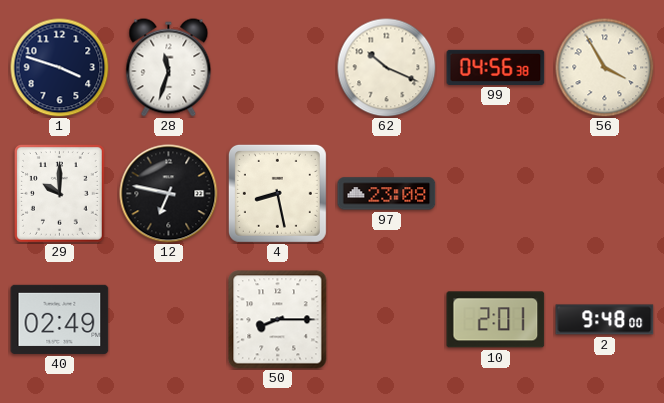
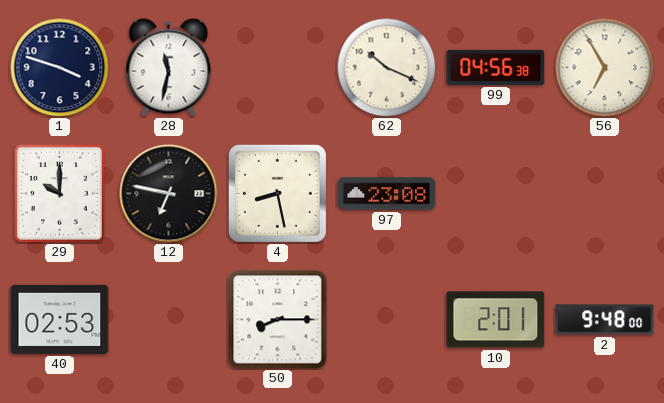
28: 11:33 -> 11:32
56: 3:55 -> 6:55
40: 02:49 -> 02:53
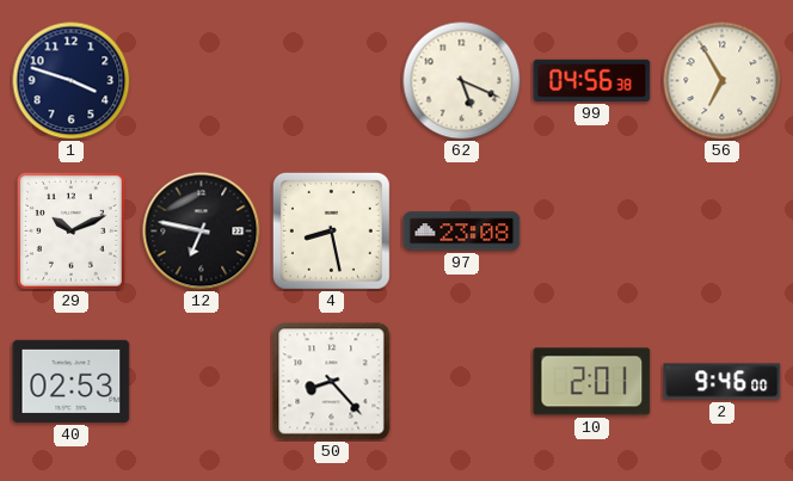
28: 11:32 -> none
62: 10:19 -> 5:19
29: 10:00 -> 10:11
50: 8:15 -> 8:23
2: 9:48 -> 9:46
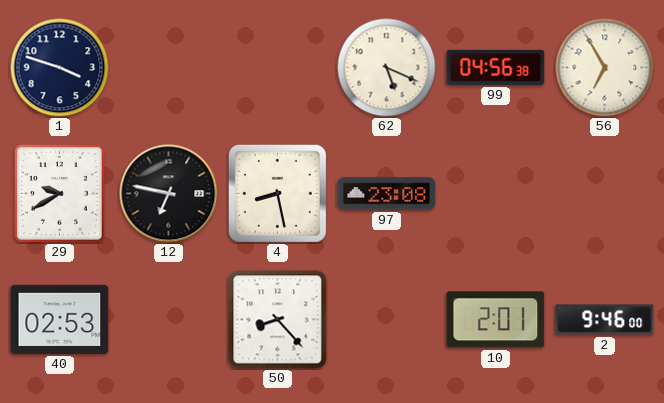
29: 10:11 -> 9:40
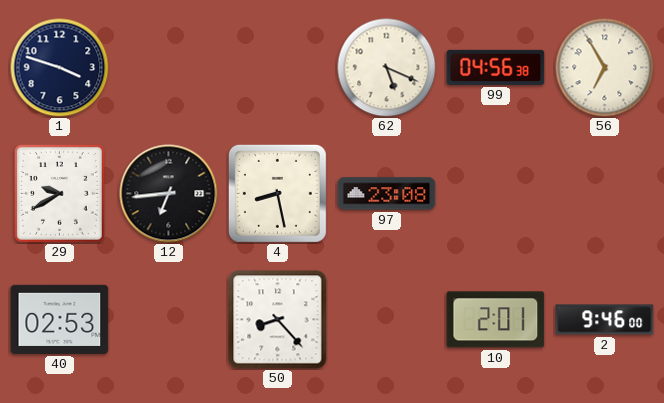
12: 6:47 -> 6:44
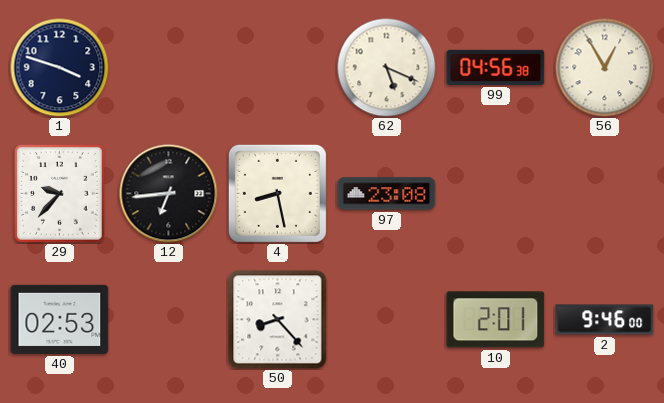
56: 6:55 -> 12:55
29: 9:40 -> 9:37
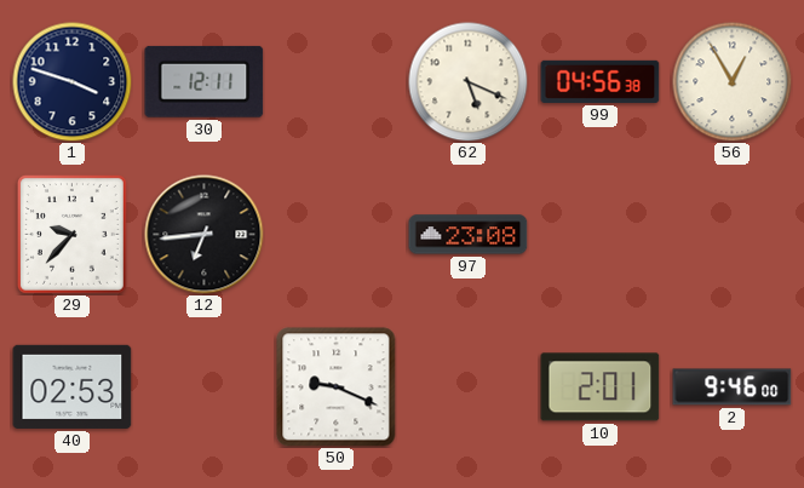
30: none -> 12:11
4: 8:28 -> none
50: 8:23 -> 9:19
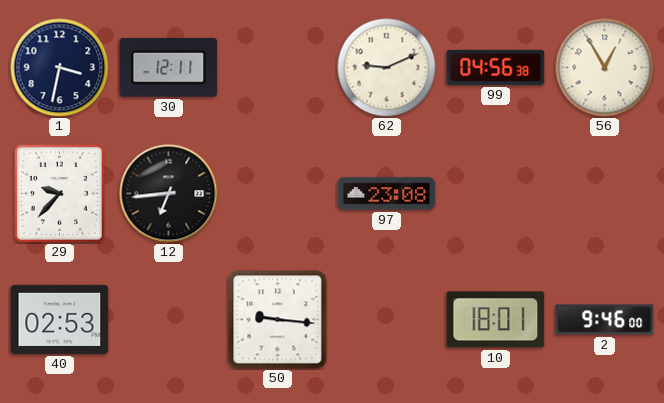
1: 3:48 -> 3:32
62: 5:19 -> 9:11
50: 9:19 -> 9:16
10: 2:01 -> 18:01
